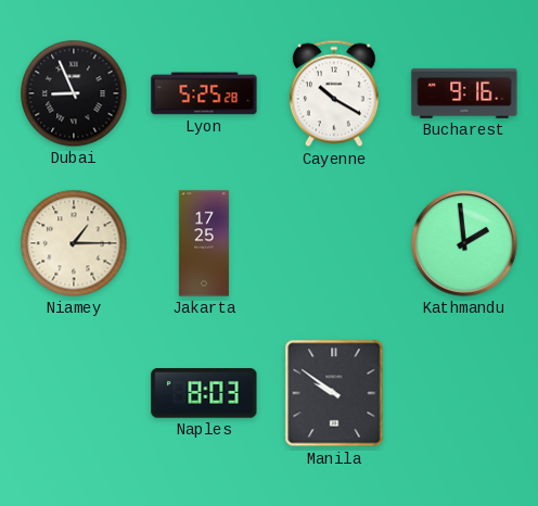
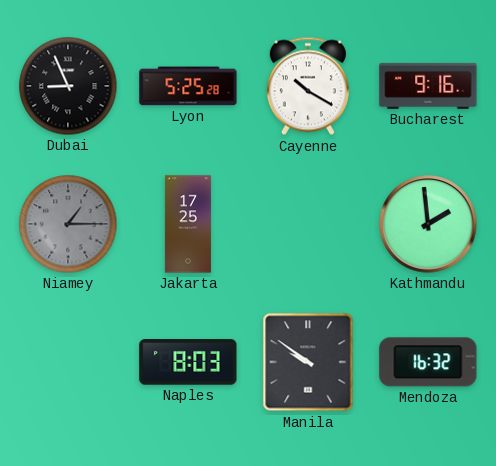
Niamey dial: cream -> grey
Mendoza: none -> 16:32
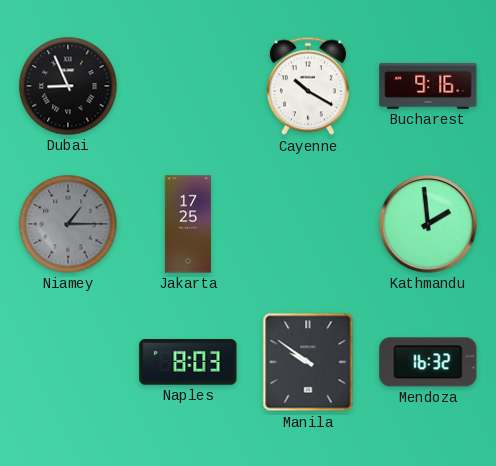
Lyon: 5:25 -> none
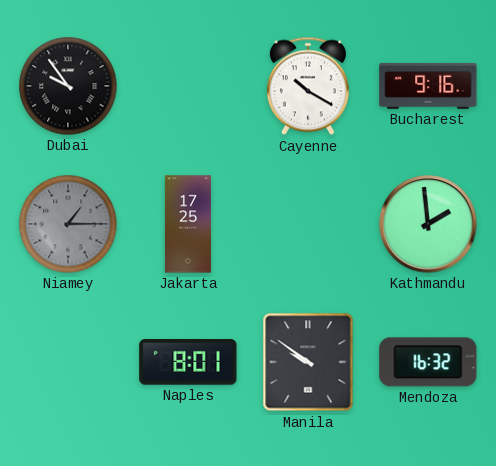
Dubai: 8:56 -> 9:54
Naples: 8:03 -> 8:01
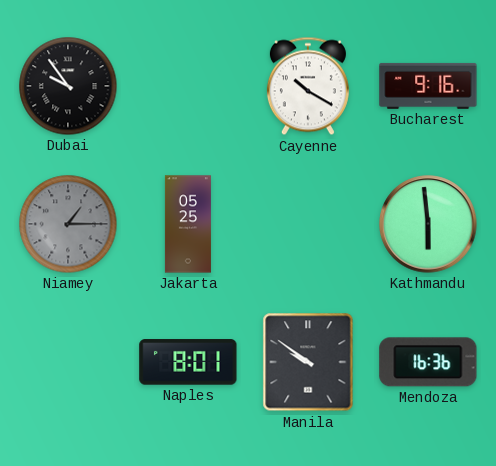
Jakarta: 17:25 -> 05:25
Kathmandu: 1:59 -> 5:59
Mendoza: 16:32 -> 16:36
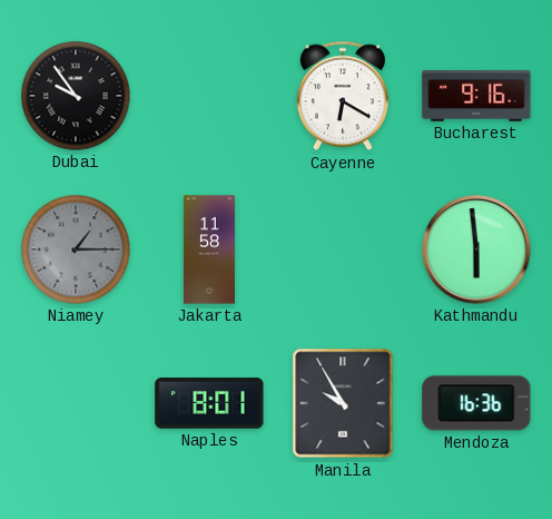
Cayenne: 10:20 -> 6:20
Jakarta: 05:25 -> 11:58
Manila: 9:51 -> 9:55
